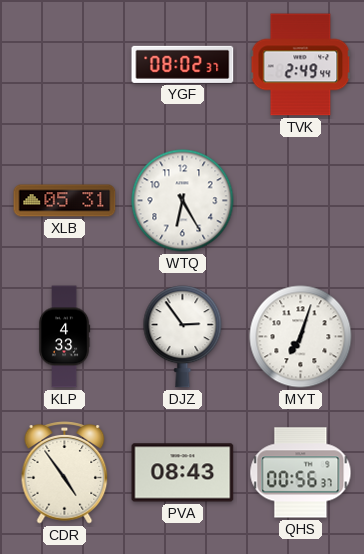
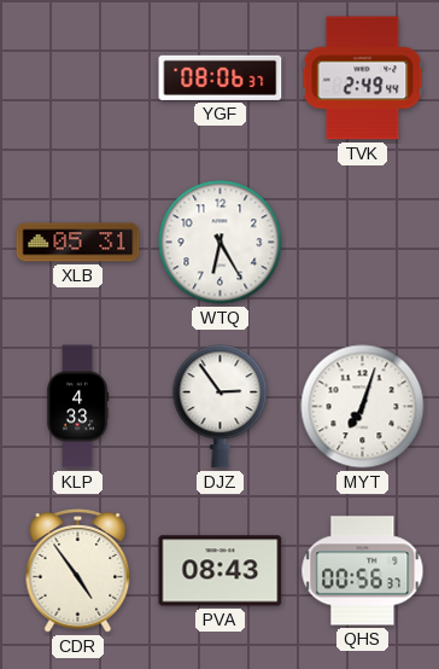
YGF: 08:02 -> 08:06
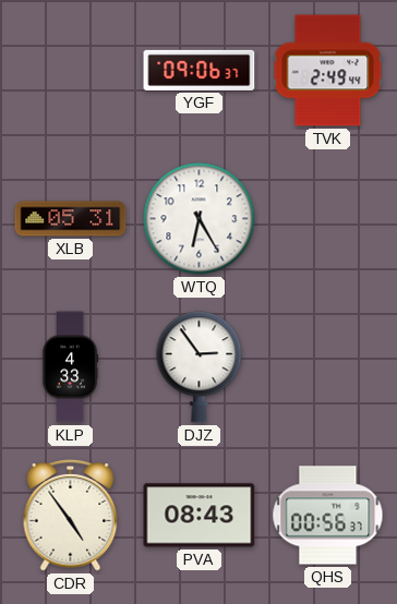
YGF: 08:06 -> 09:06
MYT: 7:03 -> none
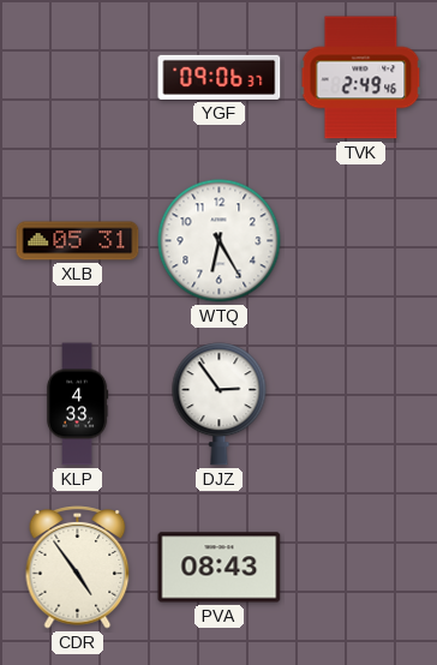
TVK: 2:49:44 -> 2:49:46
QHS: 00:56 -> none
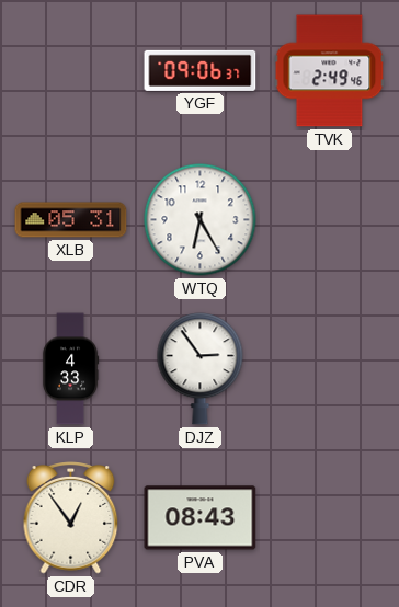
CDR: 4:54 -> 12:54
